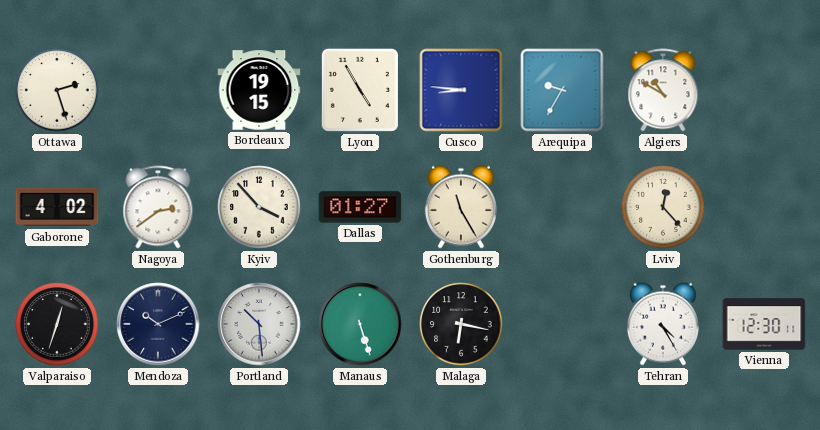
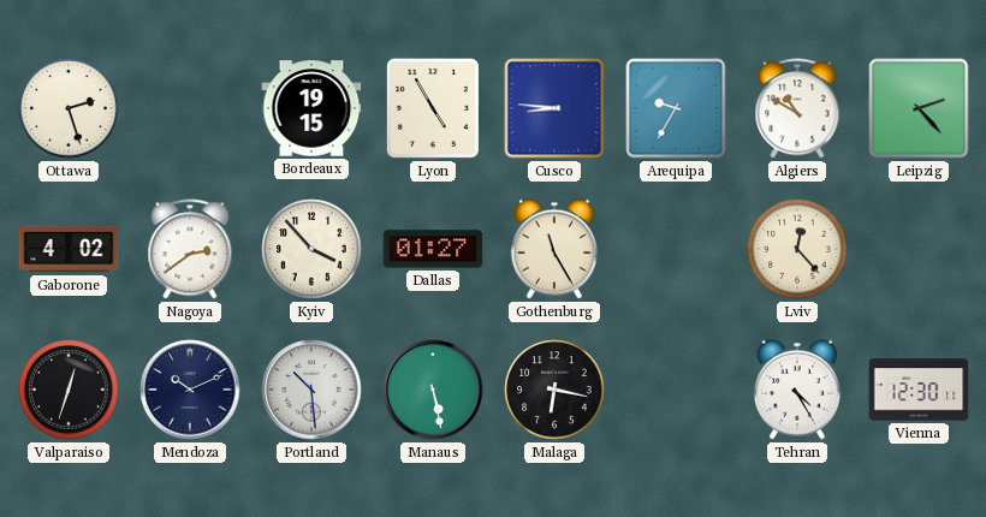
Leipzig: none -> 2:23
Manaus: 5:27 -> 5:28
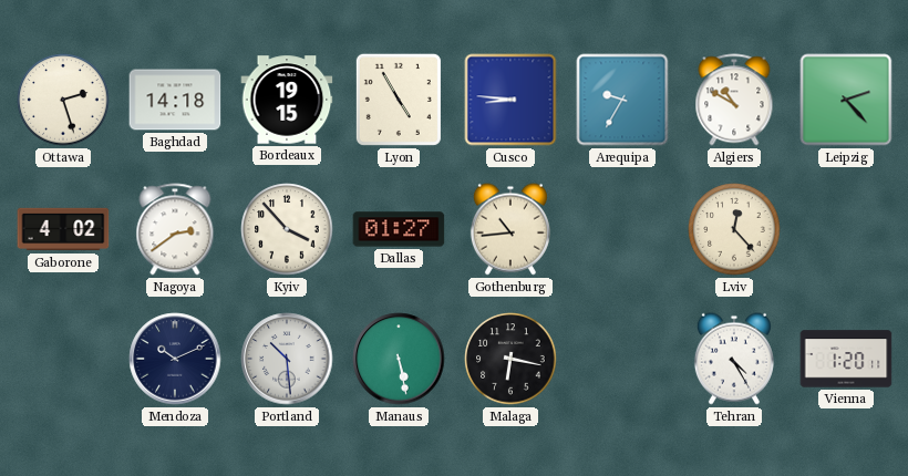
Baghdad: none -> 14:18
Gothenburg: 11:25 -> 10:44
Valparaiso: 12:33 -> none
Vienna: 12:30 -> 1:20
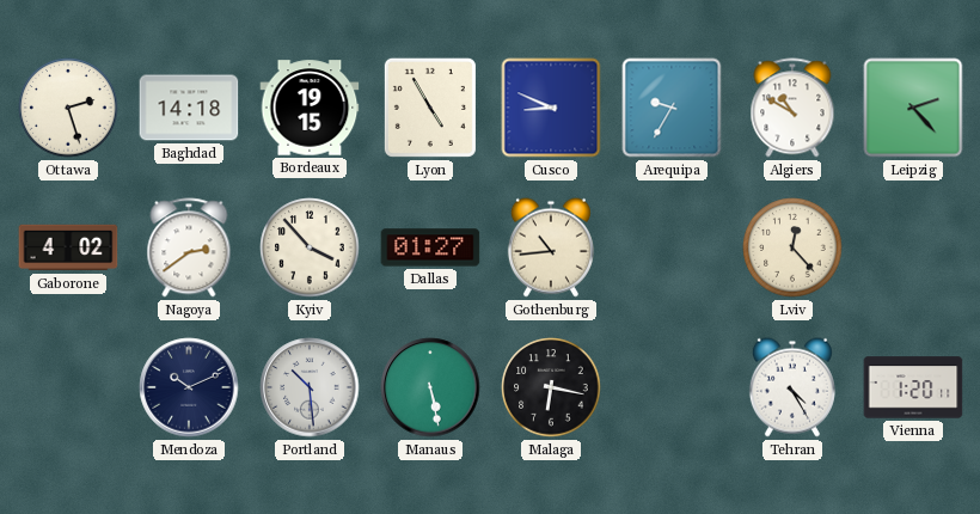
Cusco: 8:46 -> 8:49
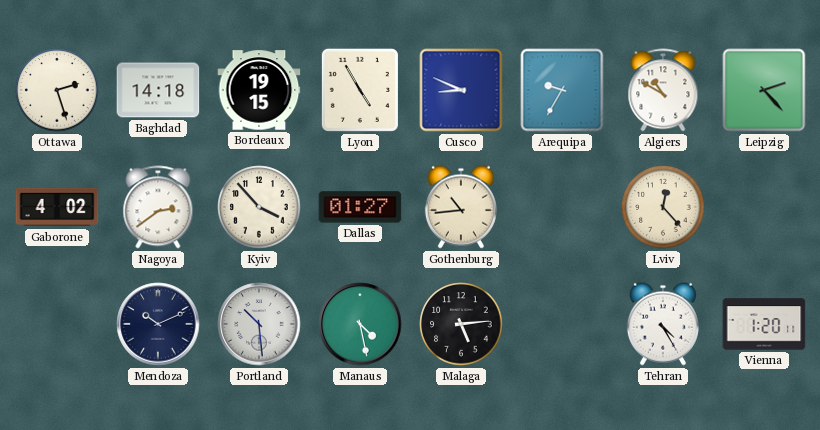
Manaus: 5:28 -> 4:28
Malaga: 6:17 -> 5:14
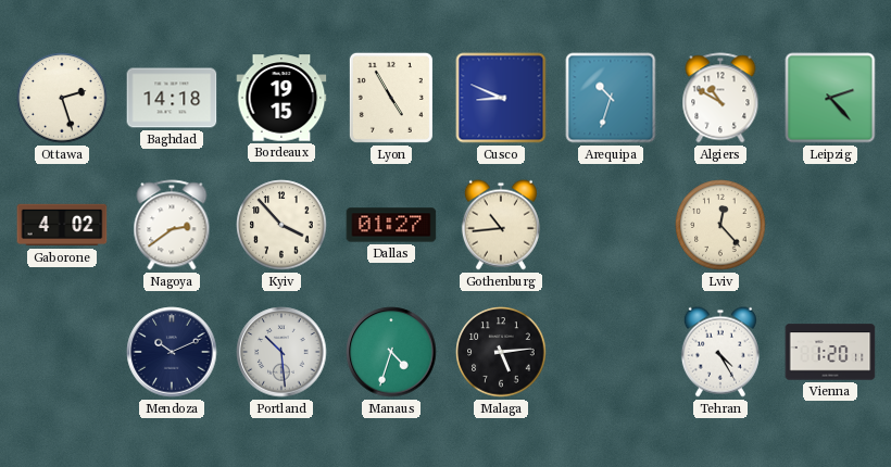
Arequipa: 9:35 -> 10:33
Manaus: 4:28 -> 4:33
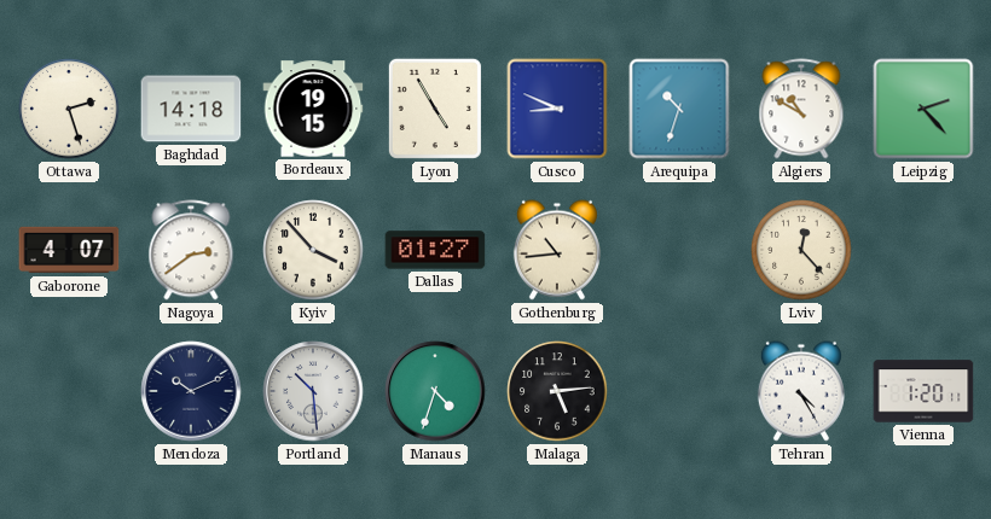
Gaborone: 4:02 -> 4:07
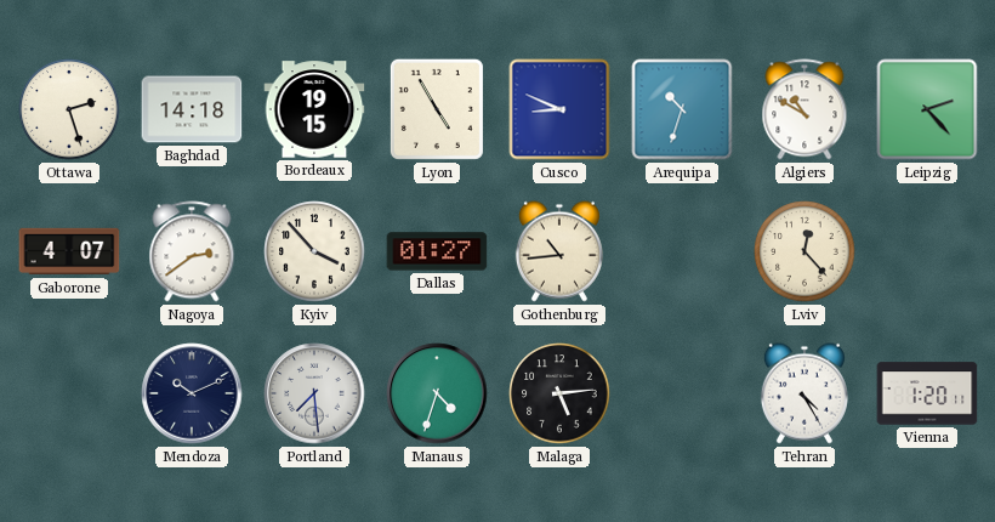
Portland: 10:29 -> 7:29
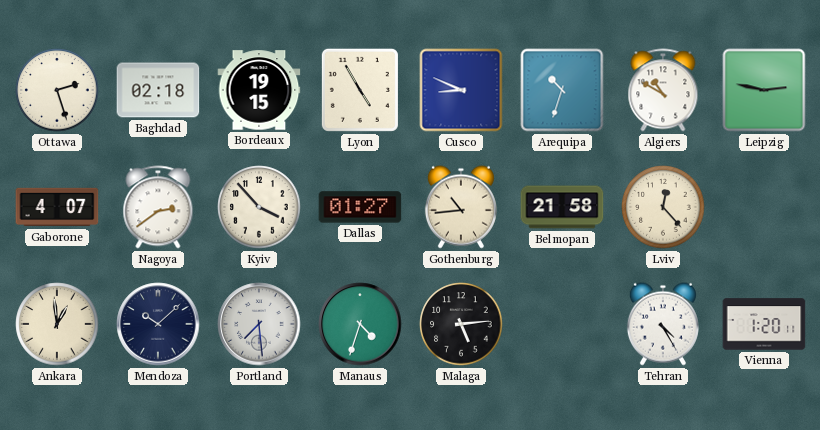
Baghdad: 14:18 -> 02:18
Leipzig: 2:23 -> 2:47
Belmopan: none -> 21:58
Ankara: none -> 12:59
Mendoza: 10:11 -> 10:08
